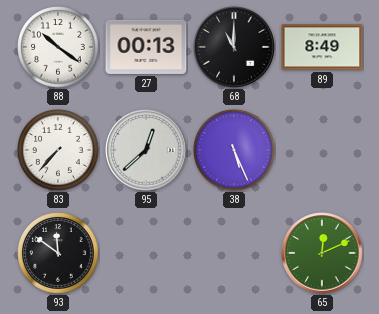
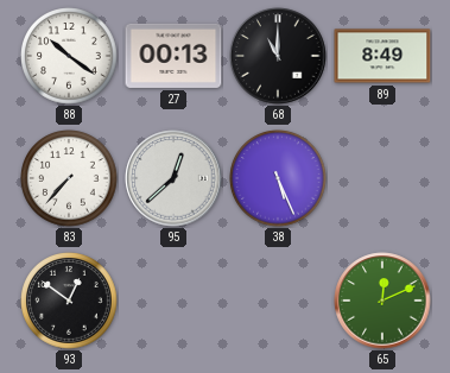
93: 11:51 -> 12:51
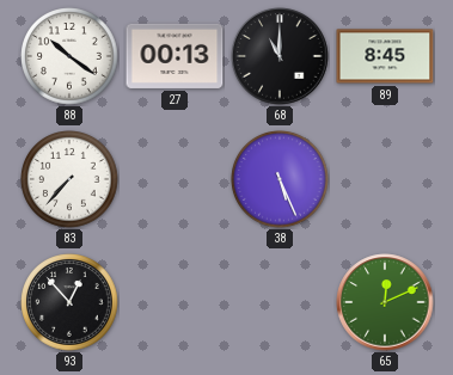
89: 8:49 -> 8:45
95: 12:38 -> none
93: 12:51 -> 12:53
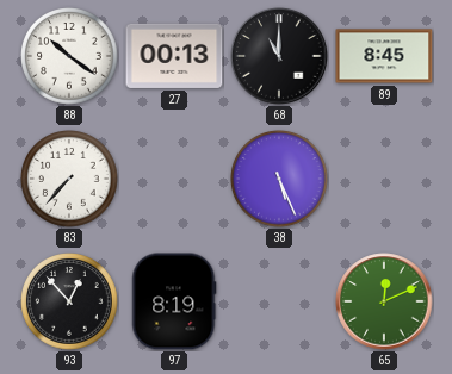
97: none -> 8:19
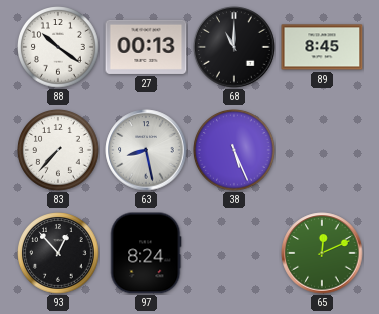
63: none -> 8:28
97: 8:19 -> 8:24
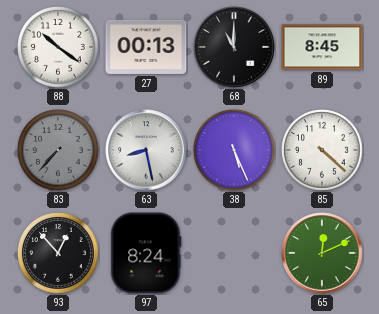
83 dial: white -> grey
85: none -> 4:22
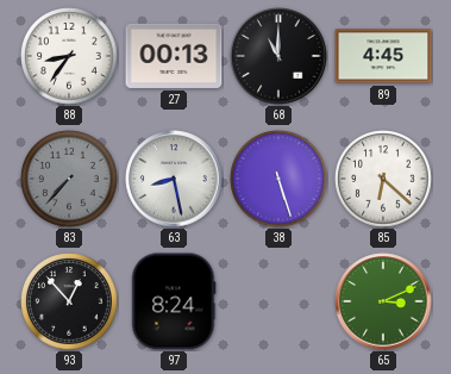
88: 10:21 -> 8:36
89: 8:45 -> 4:45
38: 5:26 -> 5:27
85: 4:22 -> 6:22
65: 12:11 -> 3:11
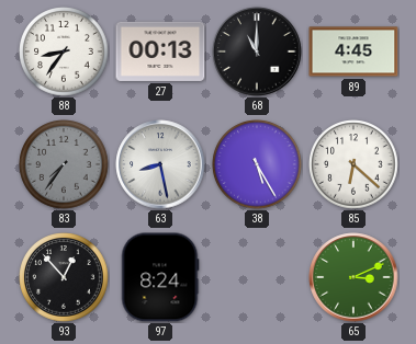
83: 7:37 -> 7:36
38: 5:27 -> 5:25
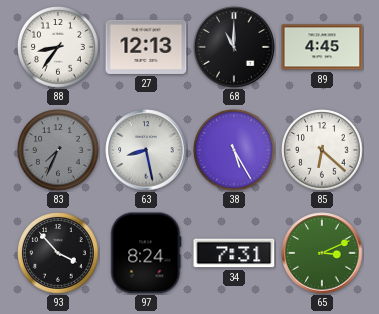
27: 00:13 -> 12:13
83: 7:36 -> 7:34
93: 12:53 -> 3:53
34: none -> 7:31
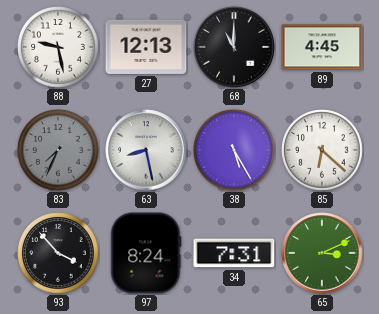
88: 8:36 -> 9:28
